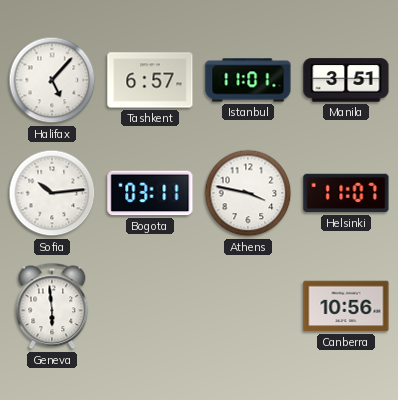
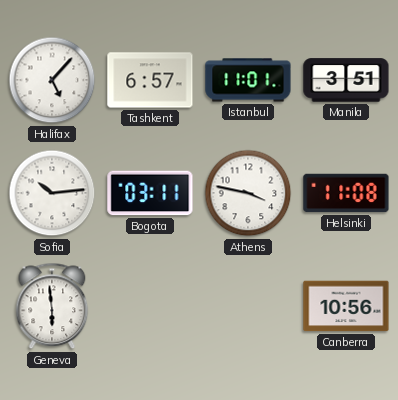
Helsinki: 11:07 -> 11:08
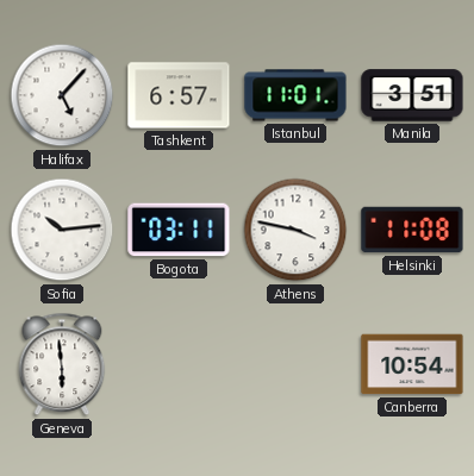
Canberra: 10:56 -> 10:54
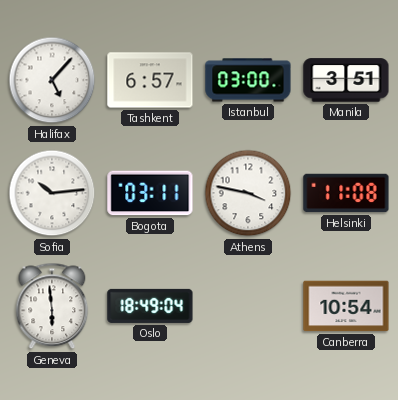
Istanbul: 11:01 -> 03:00
Oslo: none -> 18:49
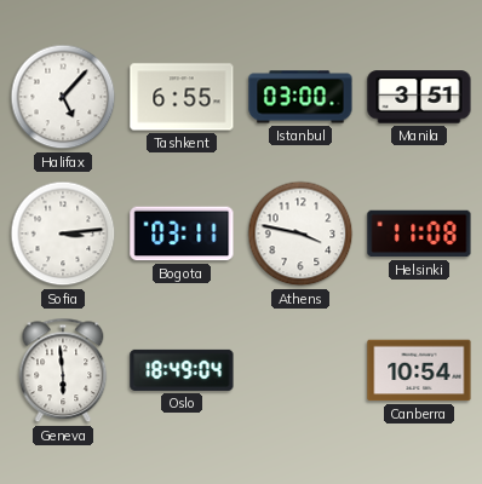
Tashkent: 6:57 -> 6:55
Sofia: 10:14 -> 3:14
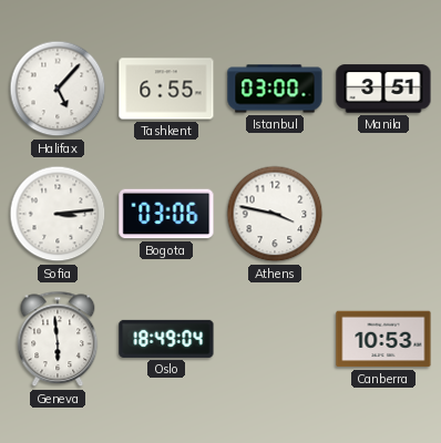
Bogota: 03:11 -> 03:06
Helsinki: 11:08 -> none
Canberra: 10:54 -> 10:53
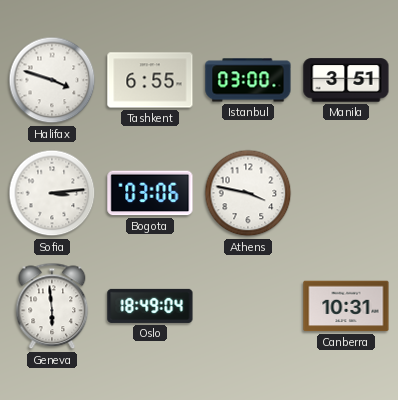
Halifax: 5:07 -> 3:48
Canberra: 10:53 -> 10:31
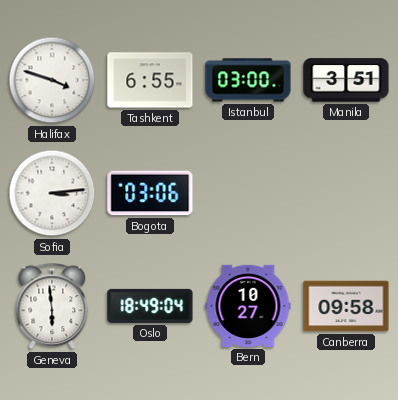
Athens: 3:47 -> none
Bern: none -> 10:27
Canberra: 10:31 -> 09:58
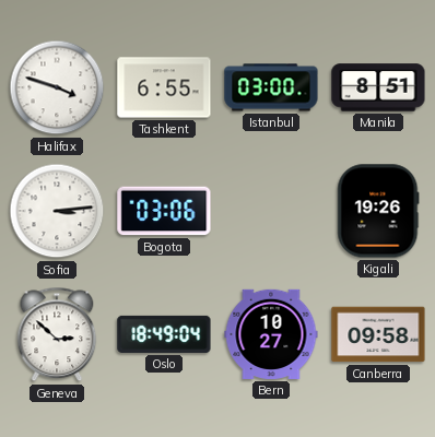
Manila: 3:51 -> 8:51
Kigali: none -> 19:26
Geneva: 5:59 -> 2:52
